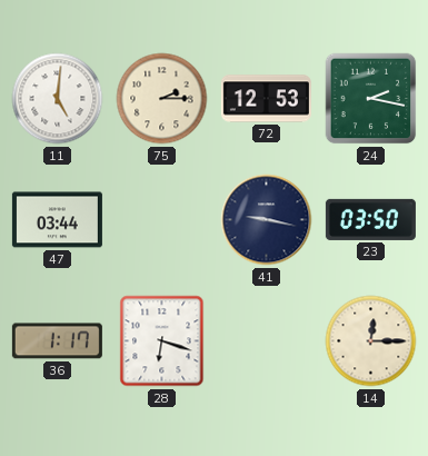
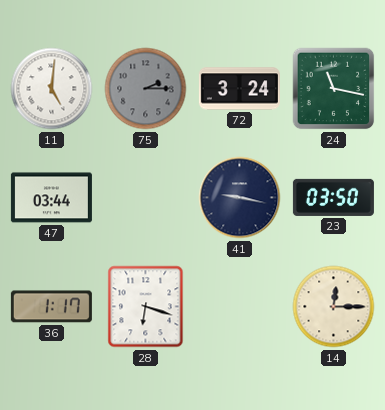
75 dial: cream -> grey
72: 12:53 -> 3:24
24: 2:17 -> 11:17
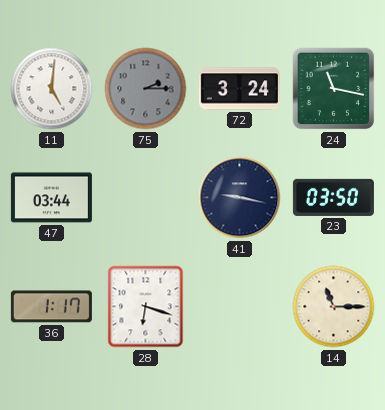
14: 12:15 -> 11:15
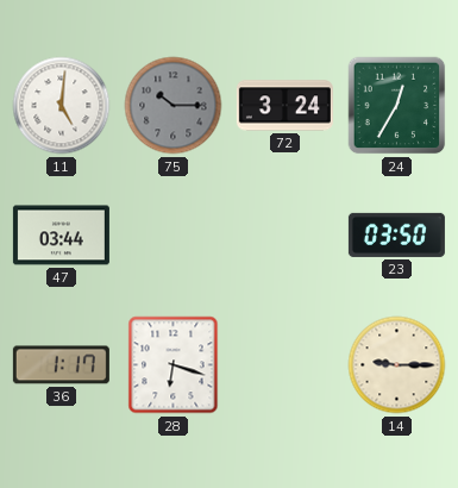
75: 2:15 -> 10:15
24: 11:17 -> 12:35
41: 9:17 -> none
14: 11:15 -> 9:15
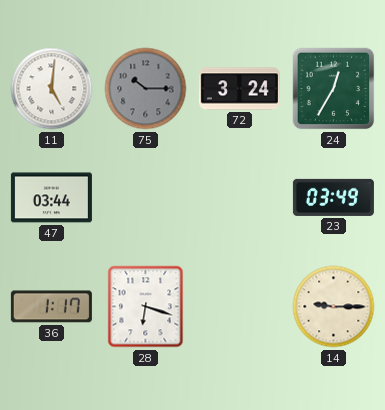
23: 03:50 -> 03:49
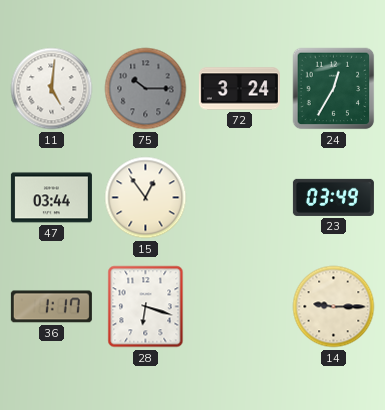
15: none -> 12:54
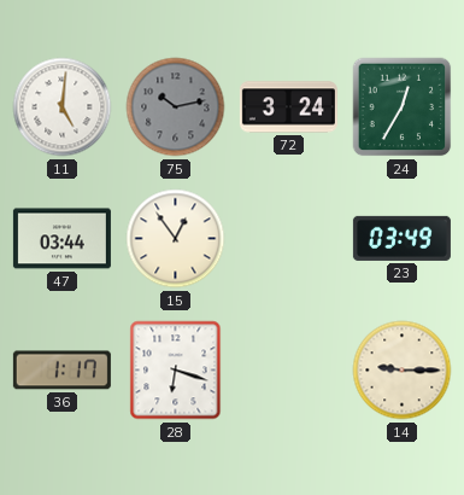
75: 10:15 -> 10:13
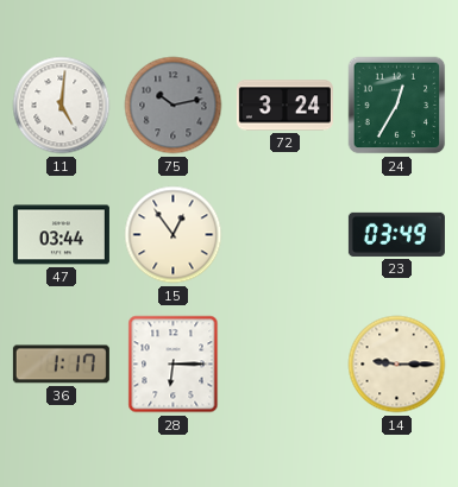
28: 6:18 -> 6:15
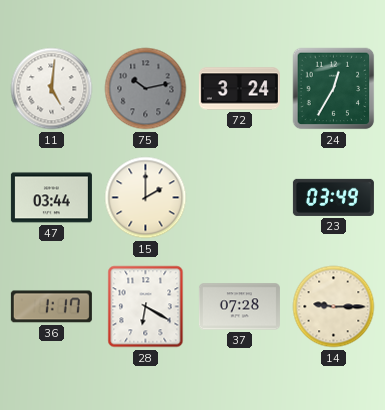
15: 12:54 -> 2:00
28: 6:15 -> 6:20
37: none -> 07:28
